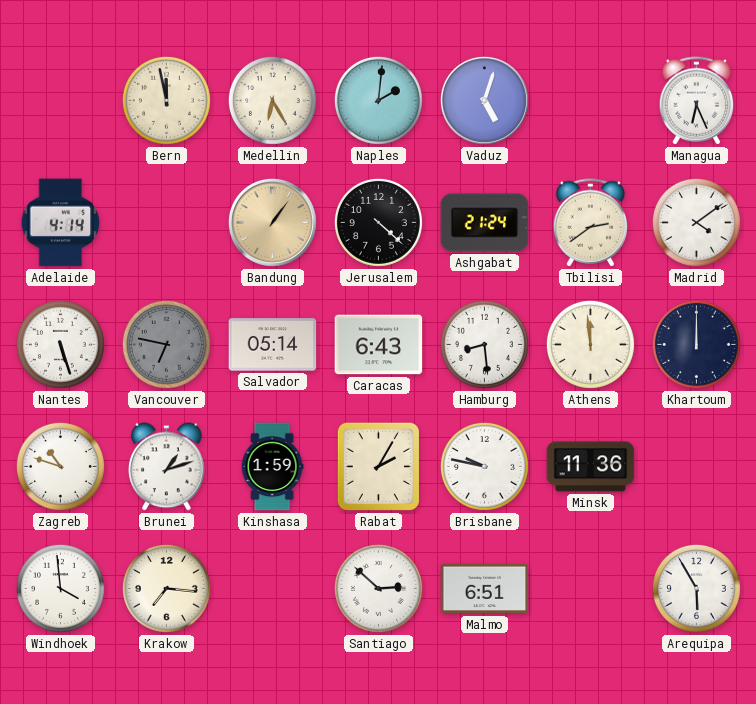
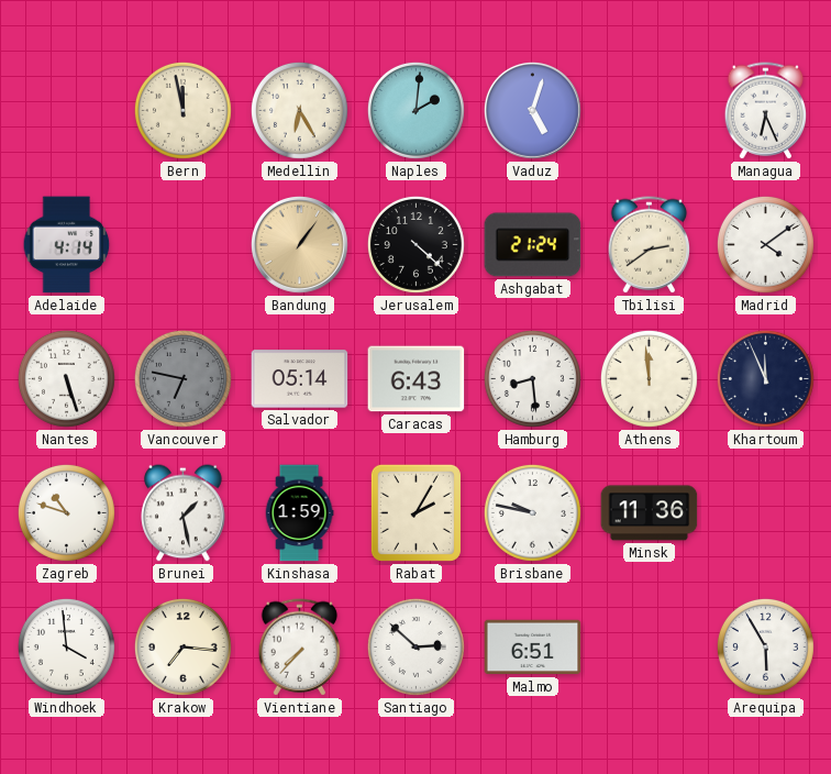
Khartoum: 12:00 -> 11:56
Brunei: 1:12 -> 1:28
Vientiane: none -> 7:37
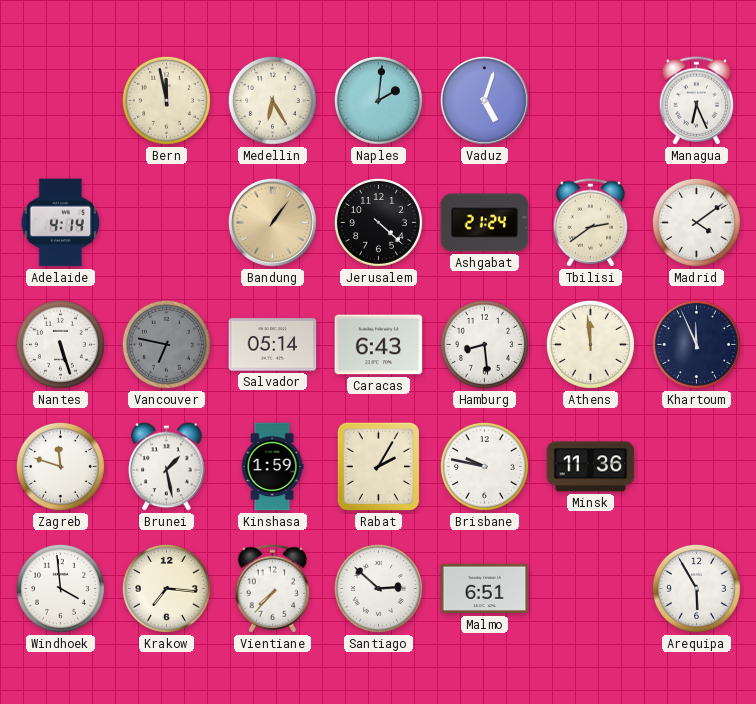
Zagreb: 10:48 -> 11:48
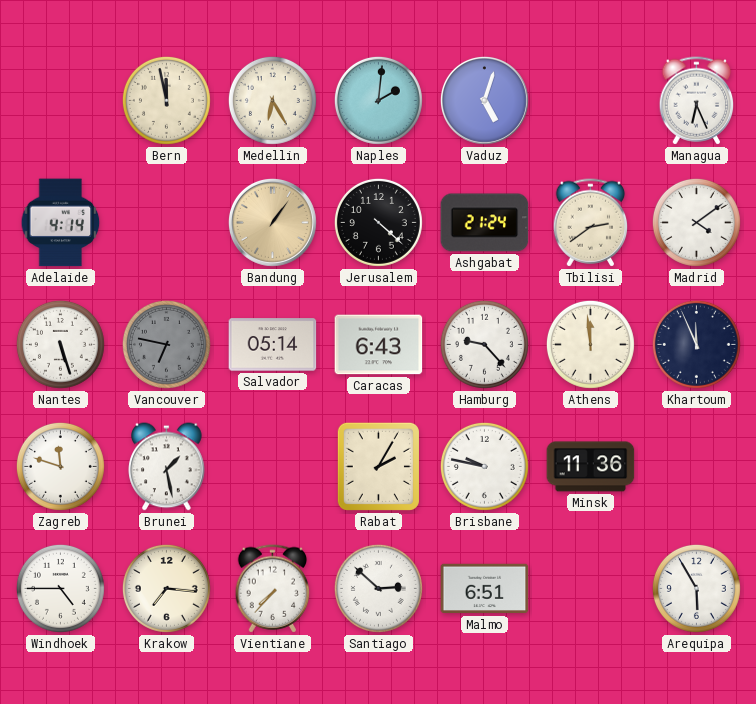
Hamburg: 8:29 -> 9:23
Kinshasa: 1:59 -> none
Windhoek: 3:59 -> 4:45
